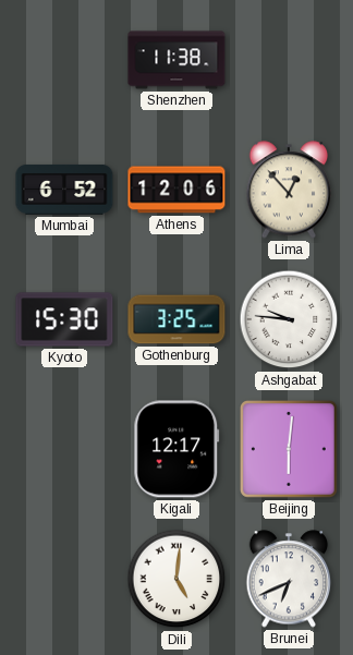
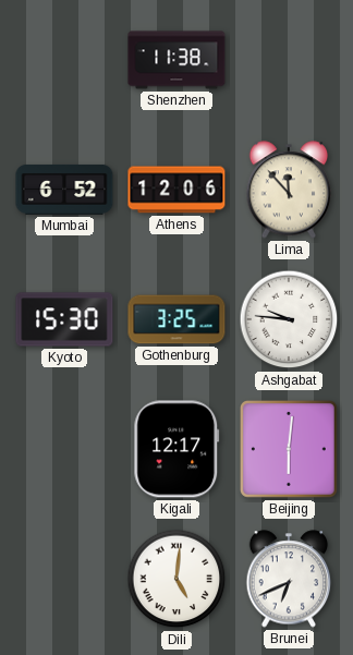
Lima: 12:53 -> 11:53
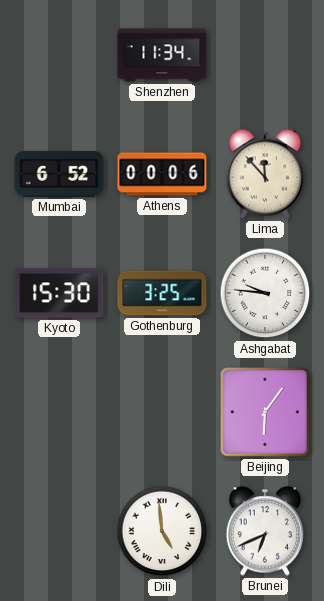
Shenzhen: 11:38 -> 11:34
Athens: 12:06 -> 00:06
Kigali: 12:17 -> none
Beijing: 6:01 -> 6:06
Dili: 5:01 -> 4:59
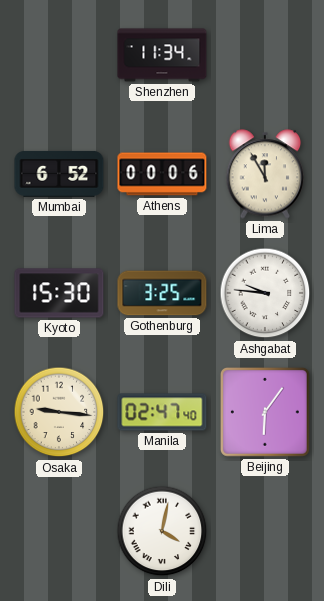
Lima: 11:53 -> 11:55
Osaka: none -> 9:16
Manila: none -> 02:47
Dili: 4:59 -> 4:02
Brunei: 6:41 -> none
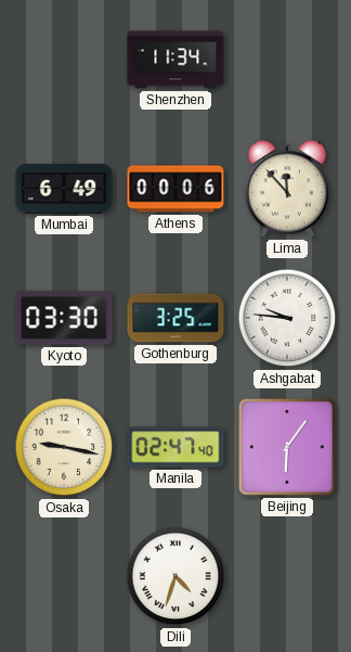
Mumbai: 6:52 -> 6:49
Lima: 11:55 -> 11:53
Kyoto: 15:30 -> 03:30
Osaka: 9:16 -> 9:17
Dili: 4:02 -> 4:33
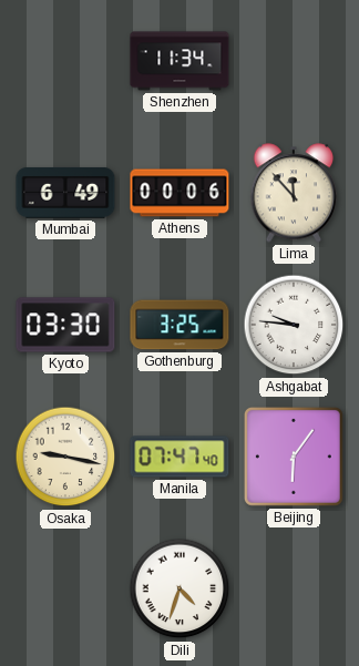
Manila: 02:47 -> 07:47
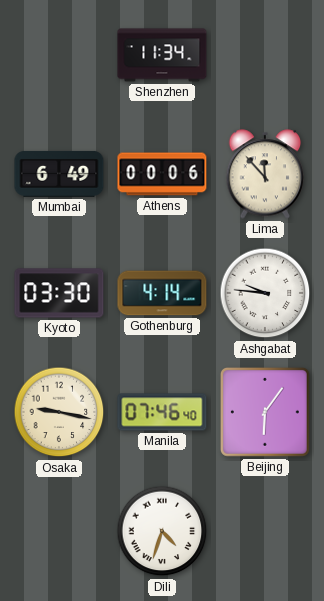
Gothenburg: 3:25 -> 4:14
Manila: 07:47 -> 07:46
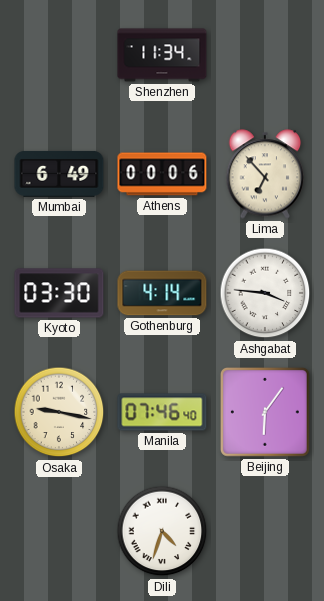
Lima: 11:53 -> 6:53
Ashgabat: 9:46 -> 3:46
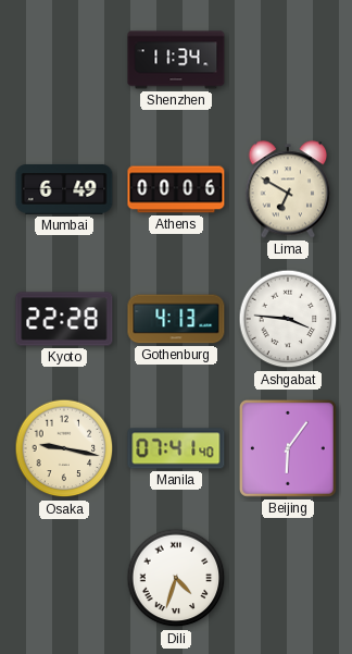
Lima: 6:53 -> 6:50
Kyoto: 03:30 -> 22:28
Gothenburg: 4:14 -> 4:13
Manila: 07:46 -> 07:41
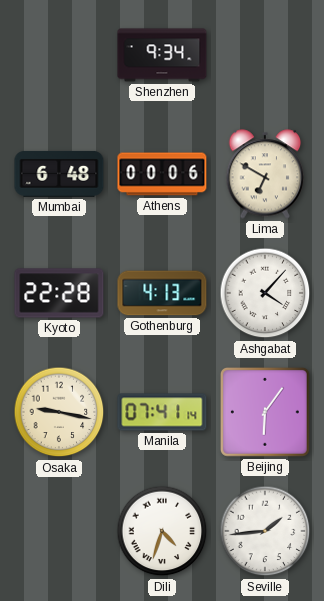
Shenzhen: 11:34 -> 9:34
Mumbai: 6:49 -> 6:48
Ashgabat: 3:46 -> 4:07
Manila: 07:41:40 -> 07:41:14
Seville: none -> 1:44
